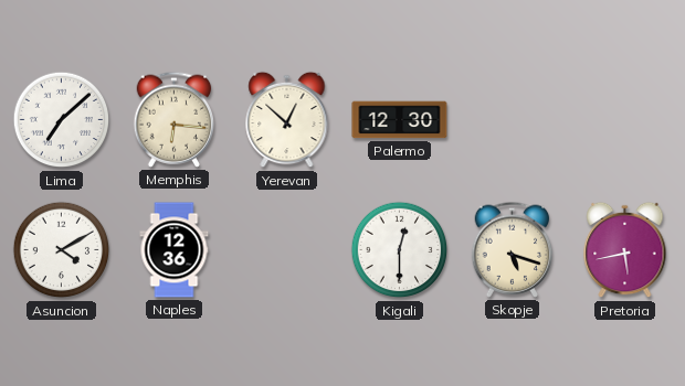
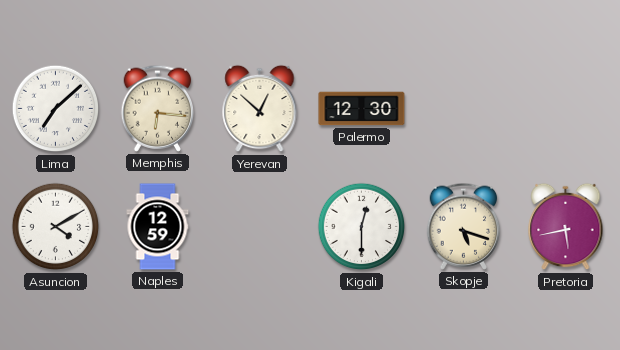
Naples: 12:36 -> 12:59
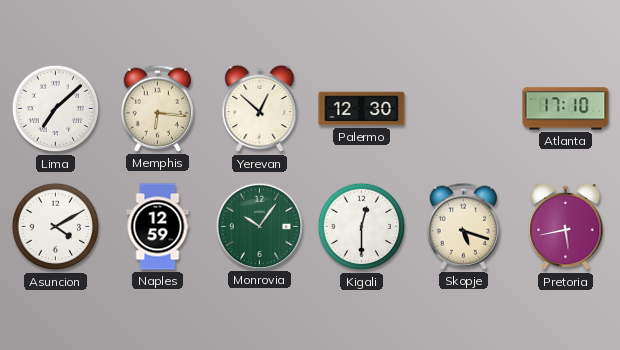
Atlanta: none -> 17:10
Monrovia: none -> 10:06
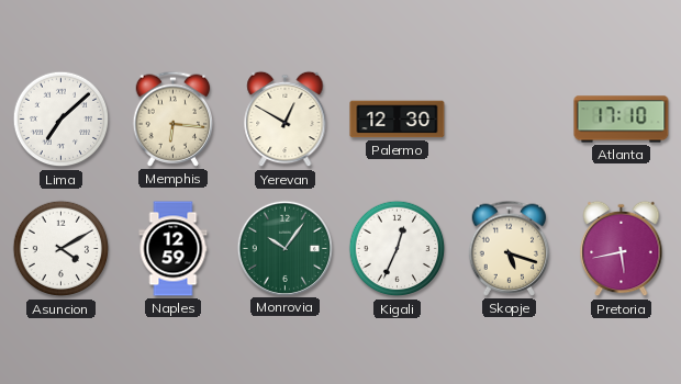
Yerevan: 12:52 -> 12:50
Kigali: 12:30 -> 12:34
